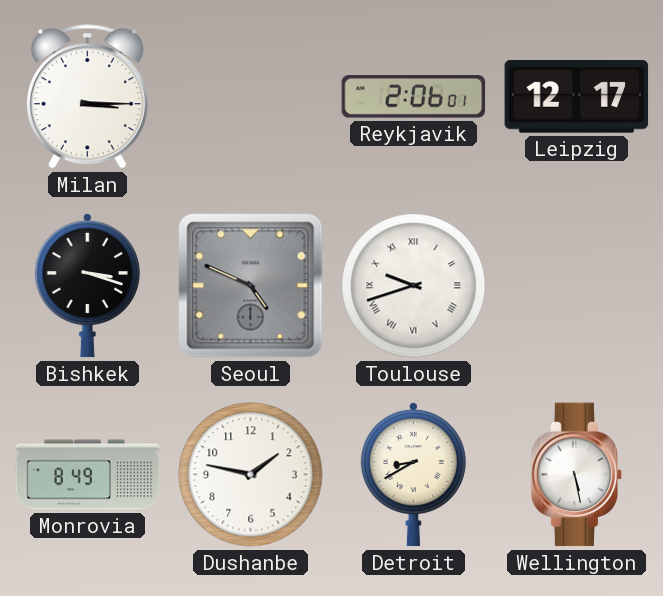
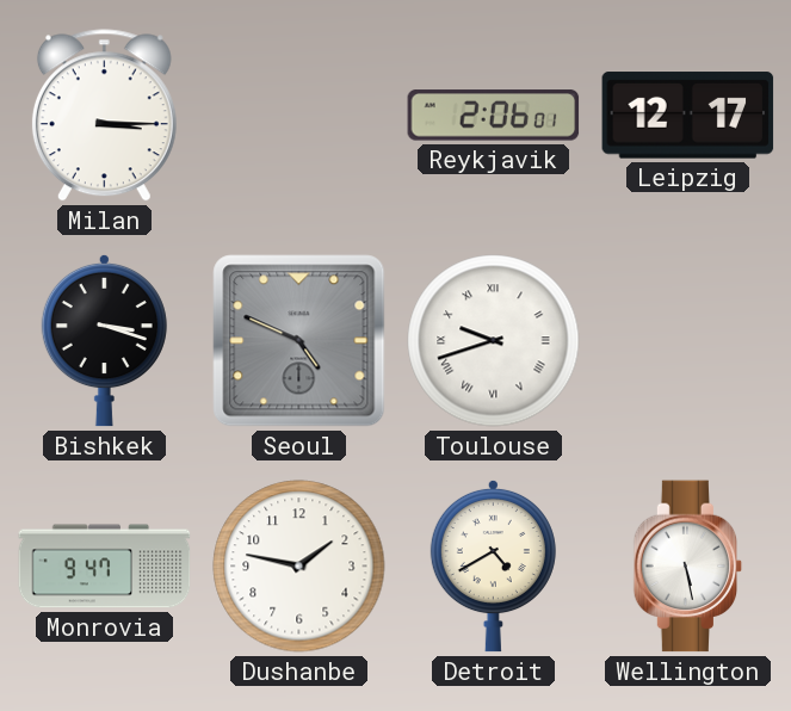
Monrovia: 8:49 -> 9:47
Detroit: 8:40 -> 4:40
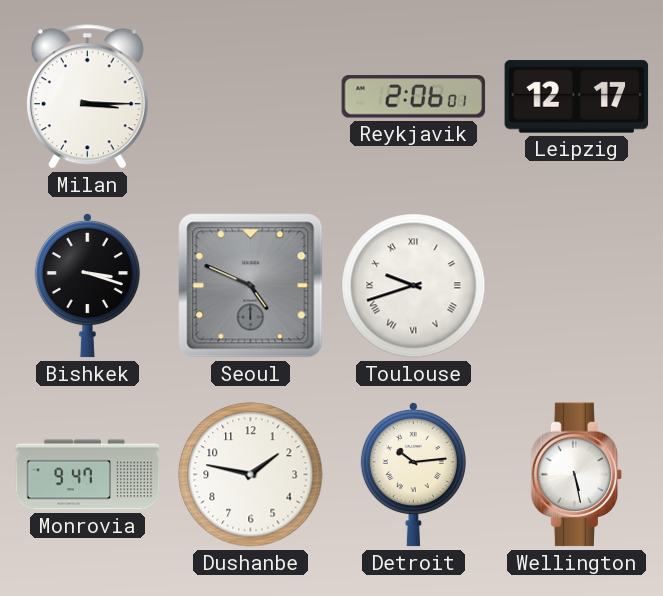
Detroit: 4:40 -> 10:14
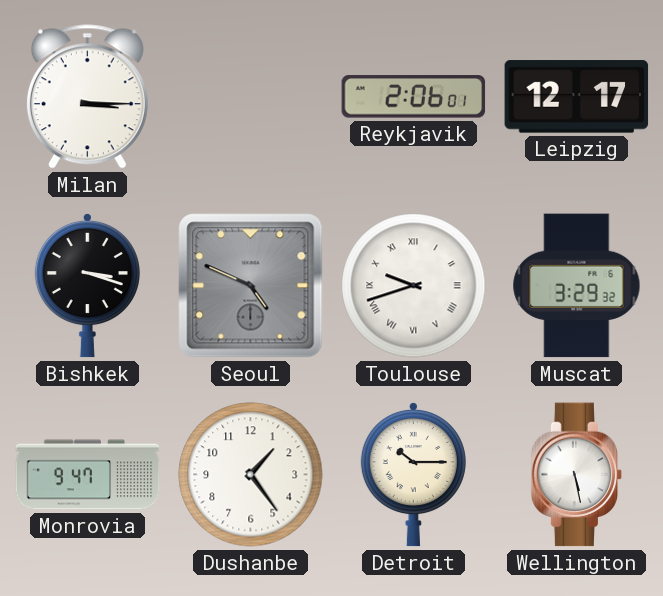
Muscat: none -> 3:29
Dushanbe: 1:47 -> 1:24
Detroit: 10:14 -> 10:15
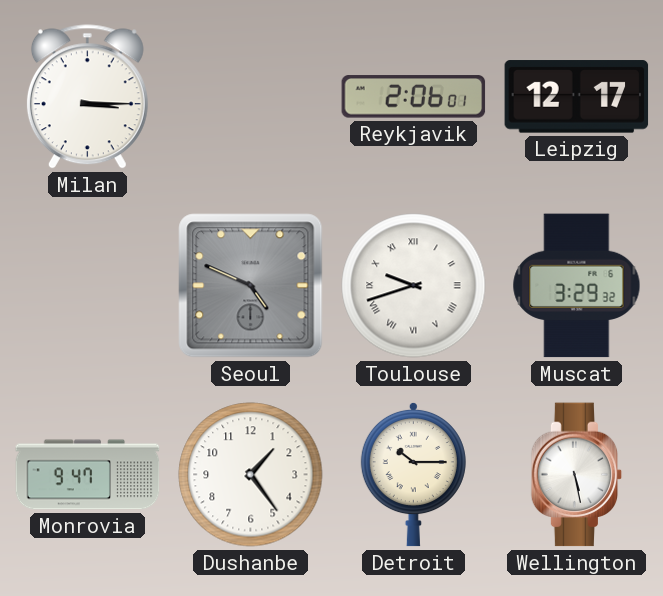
Bishkek: 3:18 -> none
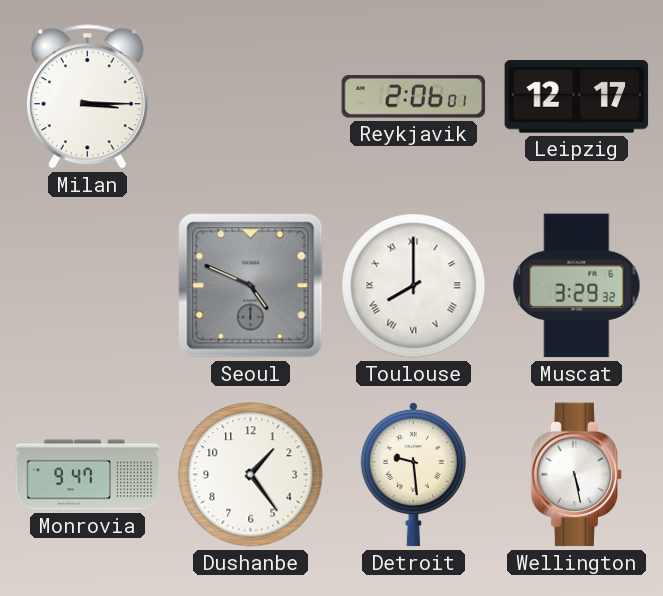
Toulouse: 9:42 -> 8:00
Detroit: 10:15 -> 9:29
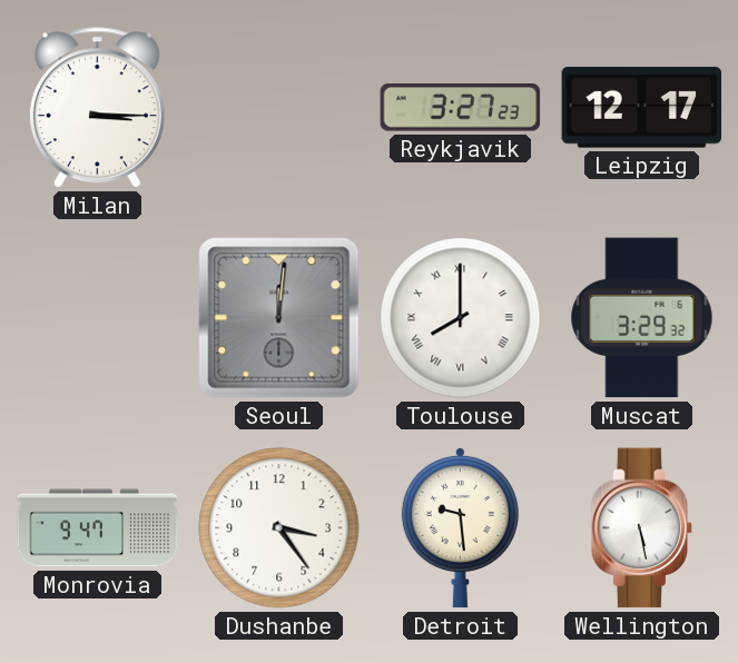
Reykjavik: 2:06 -> 3:27
Seoul: 4:49 -> 12:01
Dushanbe: 1:24 -> 3:24
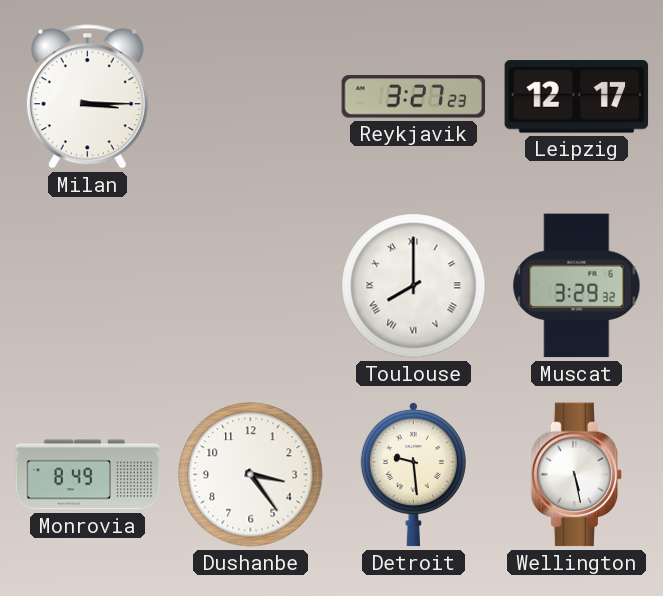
Seoul: 12:01 -> none
Monrovia: 9:47 -> 8:49
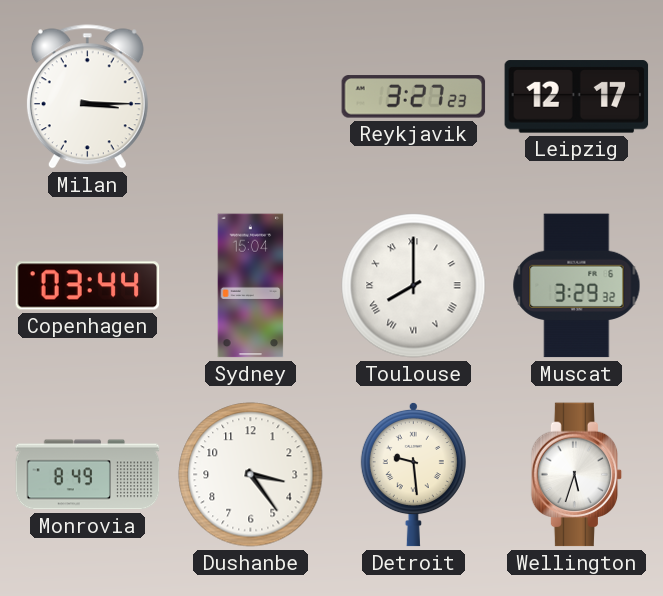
Copenhagen: none -> 03:44
Sydney: none -> 15:04
Wellington: 5:28 -> 5:33
